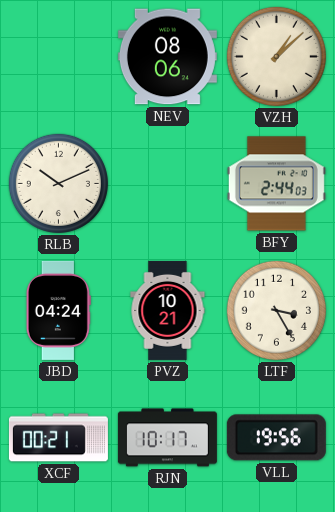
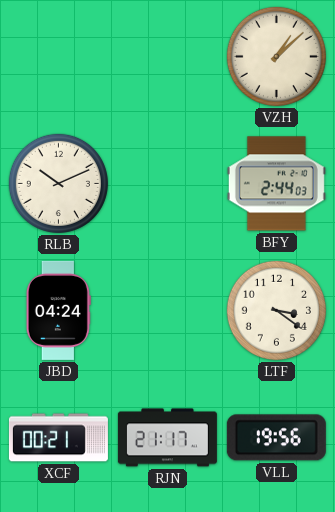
NEV: 08:06 -> none
PVZ: 10:21 -> none
LTF: 3:25 -> 3:21
RJN: 10:17 -> 21:17
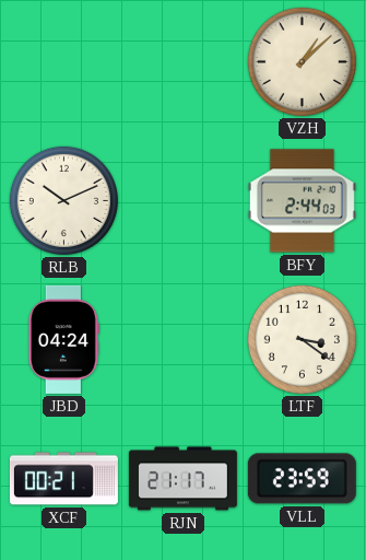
VLL: 19:56 -> 23:59
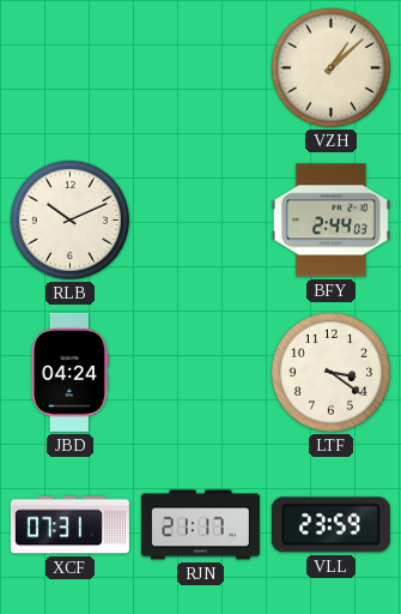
XCF: 00:21 -> 07:31
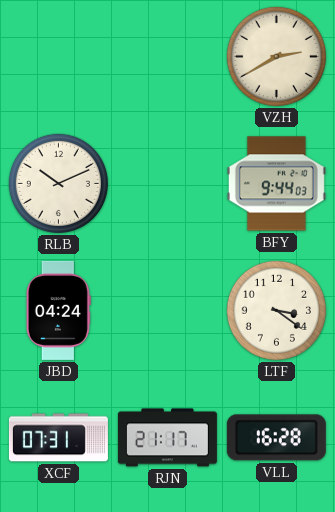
VZH: 1:08 -> 2:40
BFY: 2:44 -> 9:44
VLL: 23:59 -> 16:28
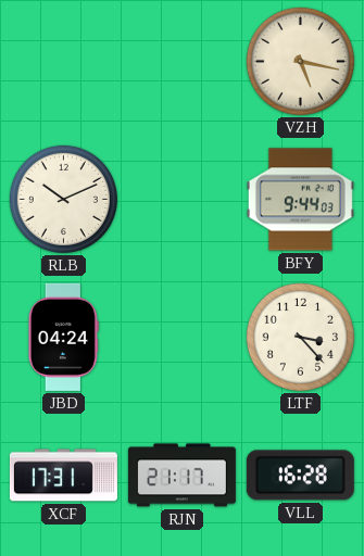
VZH: 2:40 -> 5:17
LTF: 3:21 -> 3:23
XCF: 07:31 -> 17:31
